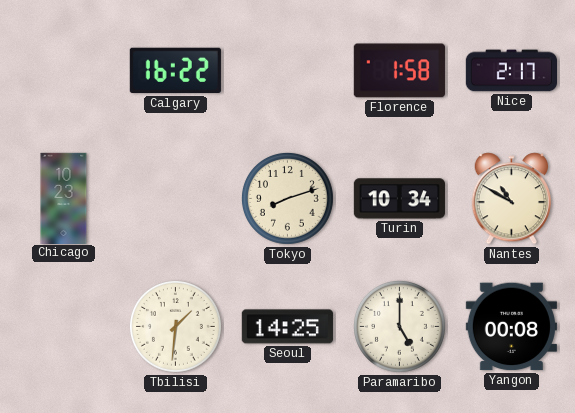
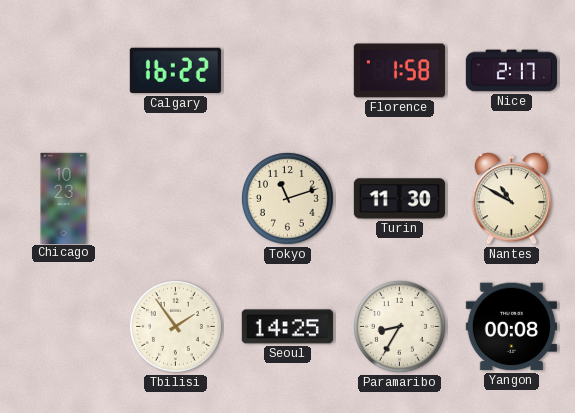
Tokyo: 8:12 -> 11:12
Turin: 10:34 -> 11:30
Tbilisi: 1:31 -> 1:54
Paramaribo: 5:00 -> 8:35
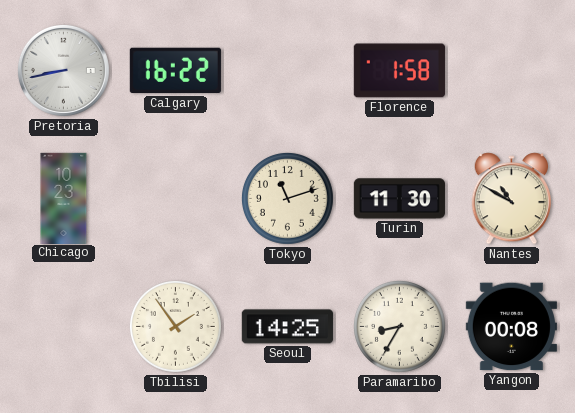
Pretoria: none -> 8:43
Nice: 2:17 -> none
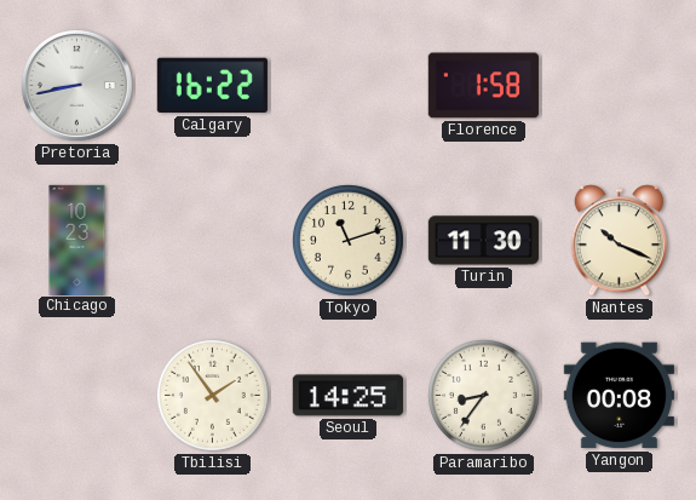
Nantes: 10:50 -> 10:19
Paramaribo: 8:35 -> 8:36
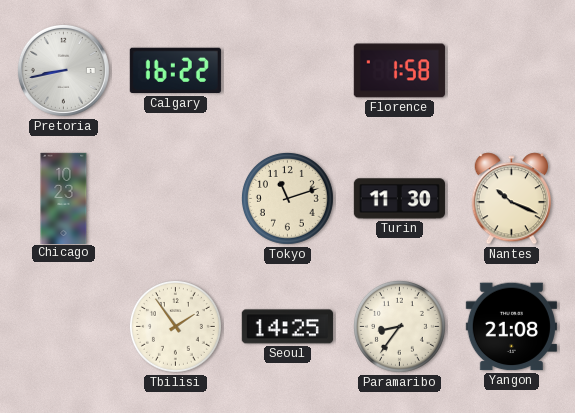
Yangon: 00:08 -> 21:08
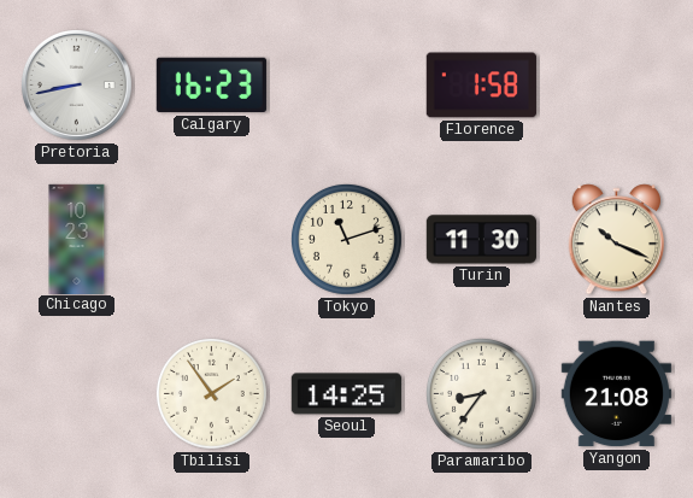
Calgary: 16:22 -> 16:23
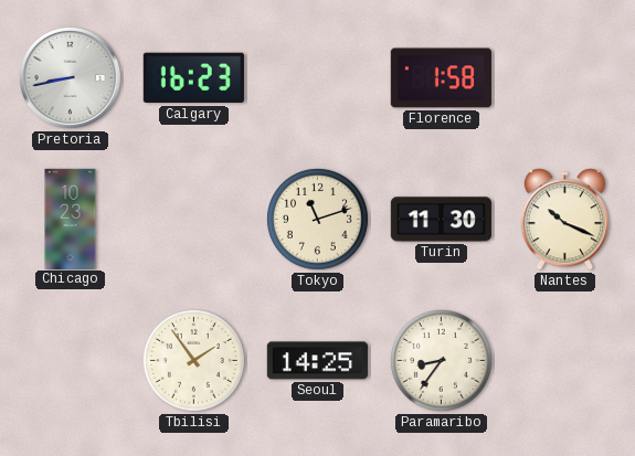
Yangon: 21:08 -> none
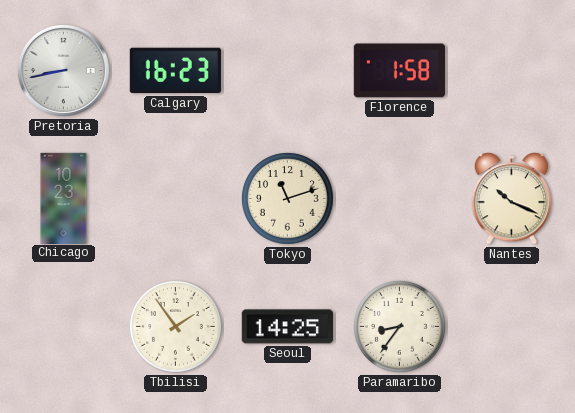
Turin: 11:30 -> none
